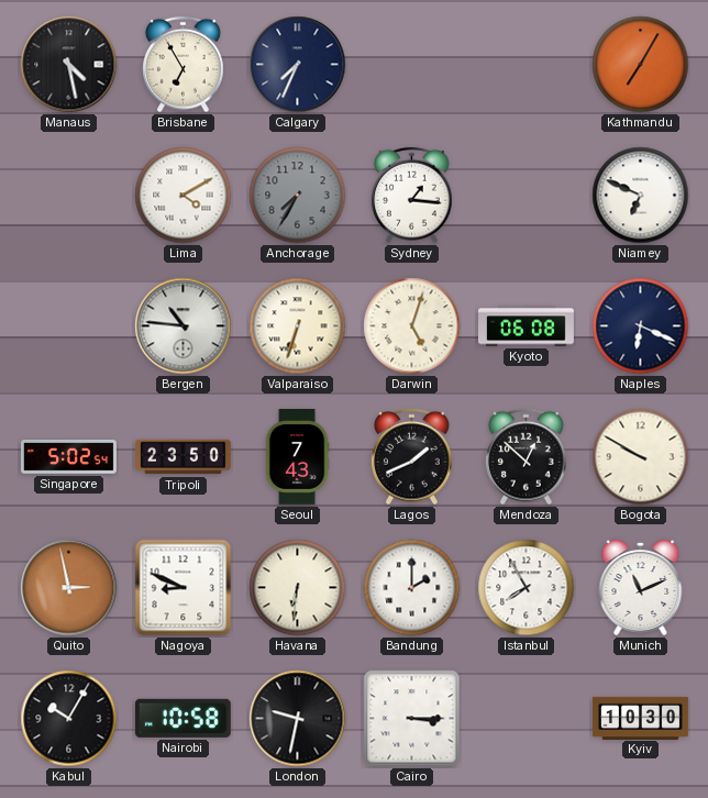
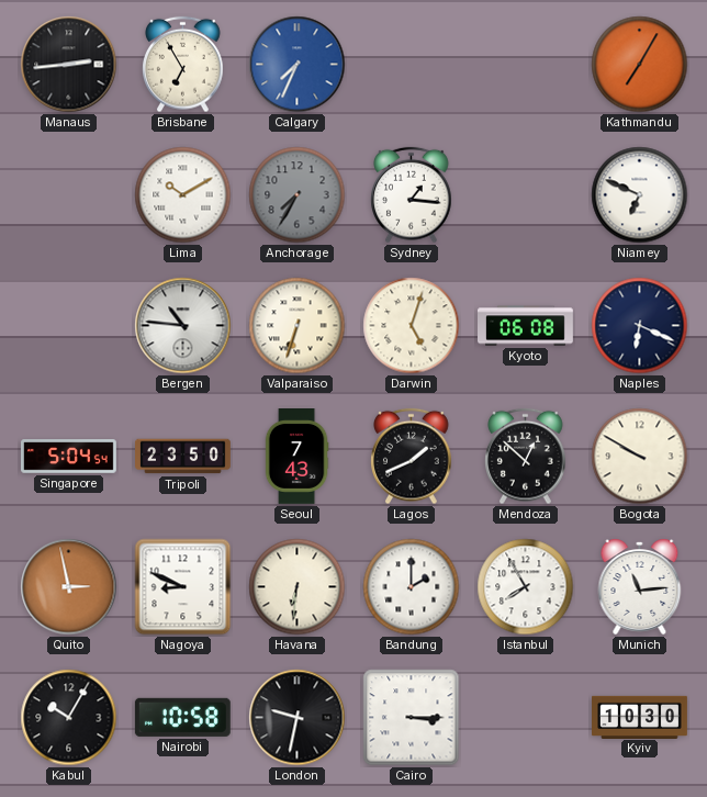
Manaus: 4:28 -> 2:44
Calgary dial: navy -> blue
Lima: 4:10 -> 10:10
Singapore: 5:02 -> 5:04
Munich: 11:11 -> 11:14
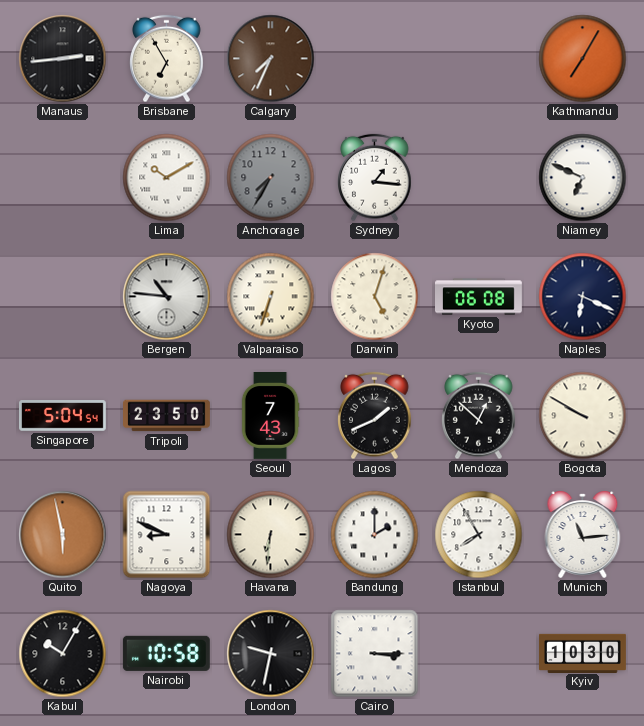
Calgary dial: blue -> brown
Quito: 2:58 -> 5:58
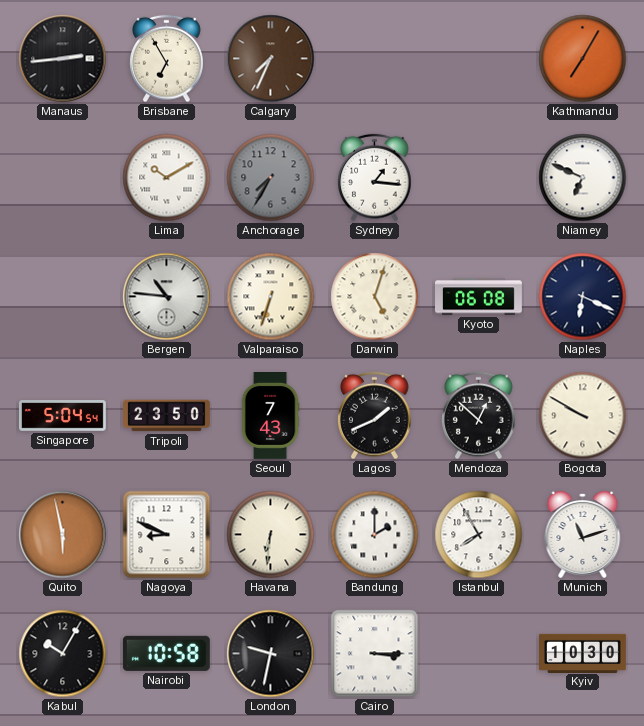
Munich: 11:14 -> 11:12
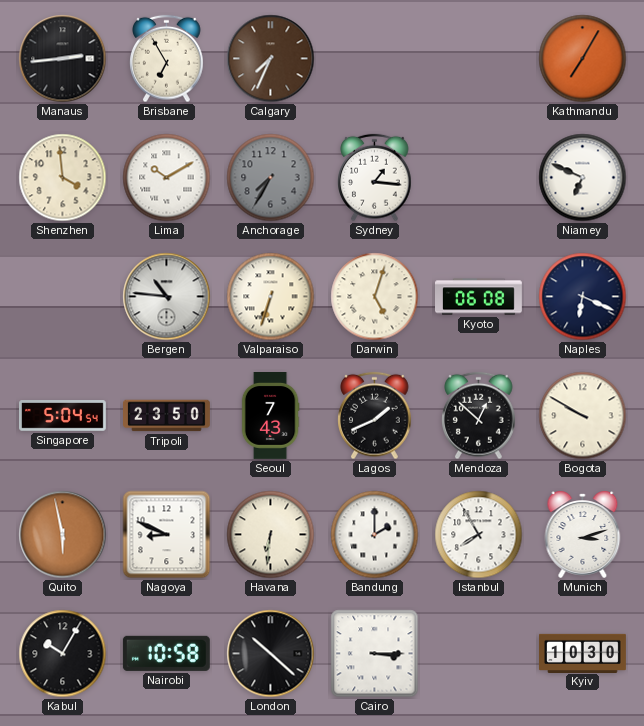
Shenzhen: none -> 3:59
Munich: 11:12 -> 3:12
London: 9:32 -> 10:22
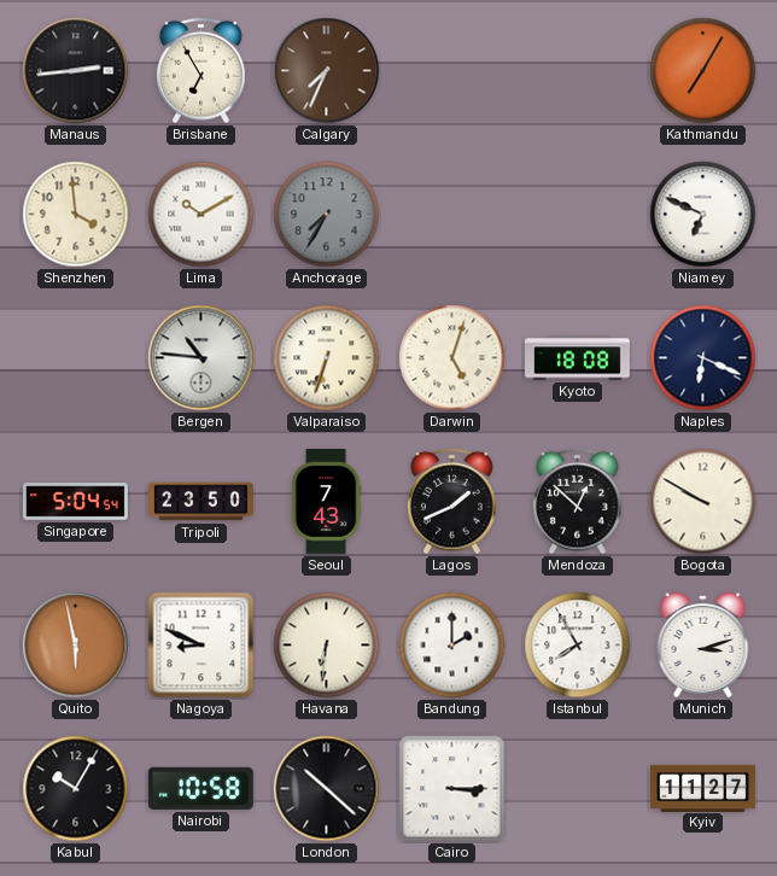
Sydney: 1:16 -> none
Kyoto: 06:08 -> 18:08
Kyiv: 10:30 -> 11:27
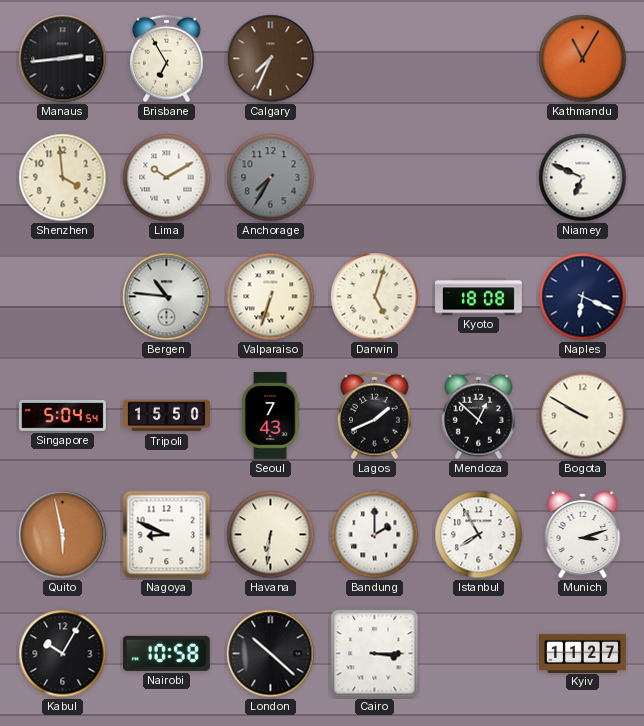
Kathmandu: 7:05 -> 11:05
Tripoli: 23:50 -> 15:50
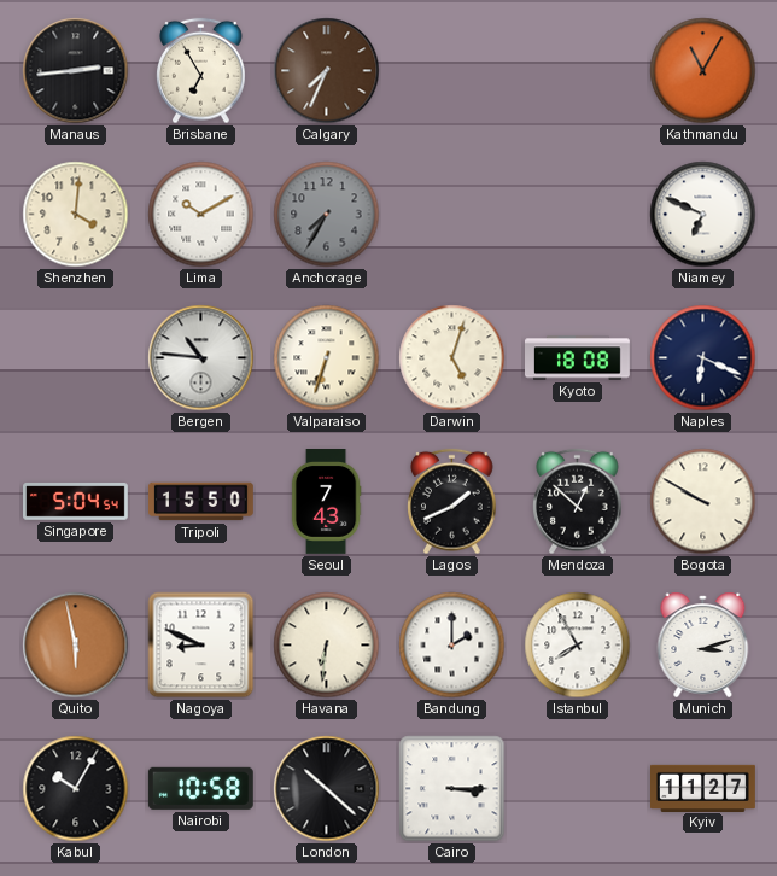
Shenzhen: 3:59 -> 4:01
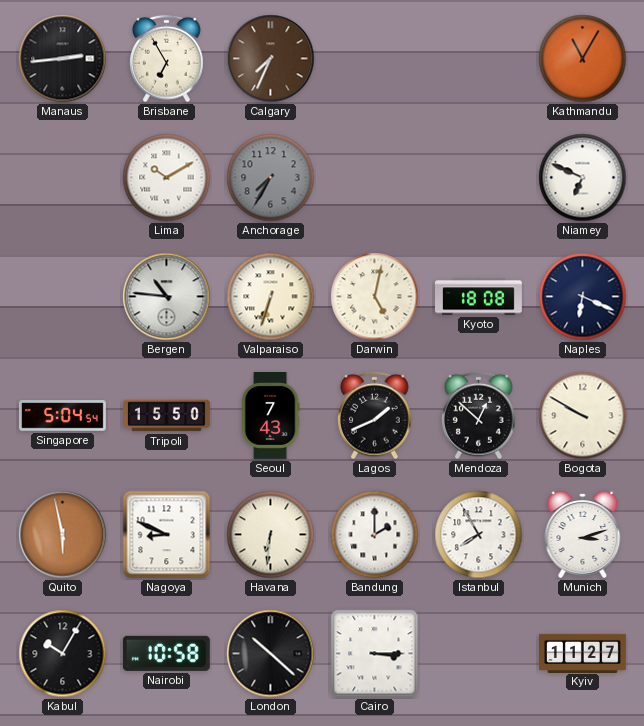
Shenzhen: 4:01 -> none
Darwin: 5:03 -> 5:02
